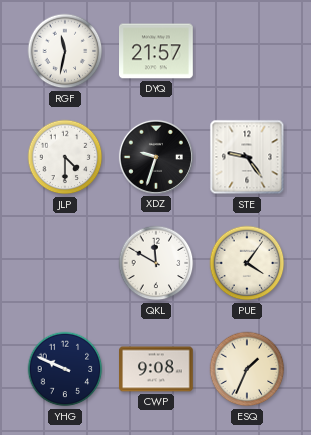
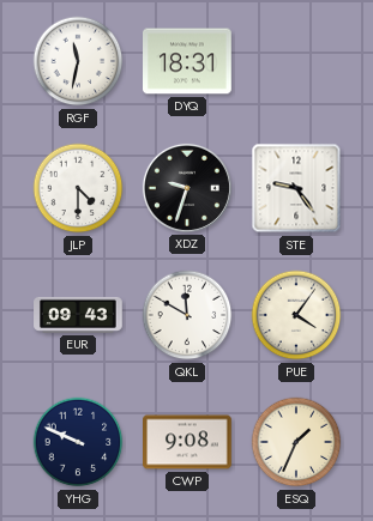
DYQ: 21:57 -> 18:31
EUR: none -> 09:43
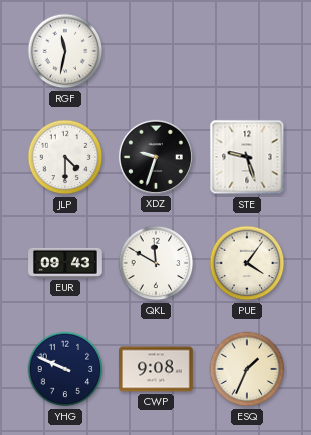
DYQ: 18:31 -> none
STE: 9:24 -> 9:27
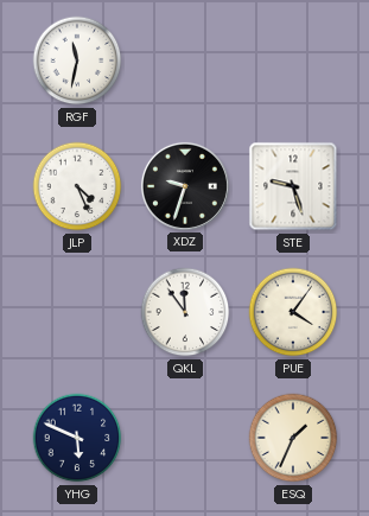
JLP: 4:30 -> 4:26
EUR: 09:43 -> none
QKL: 11:50 -> 11:54
YHG: 9:49 -> 5:49
CWP: 9:08 -> none
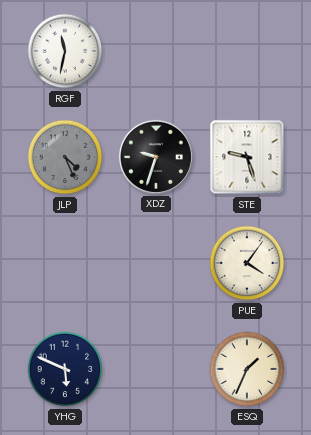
JLP dial: white -> grey
QKL: 11:54 -> none
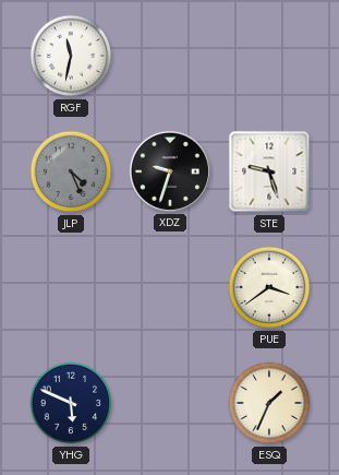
PUE: 4:06 -> 3:39
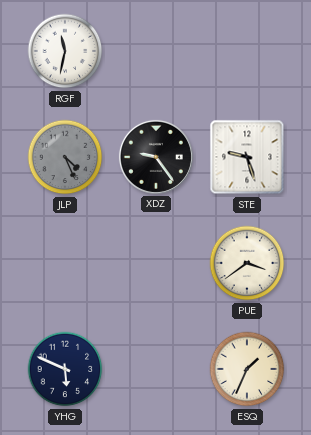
XDZ: 9:33 -> 9:24
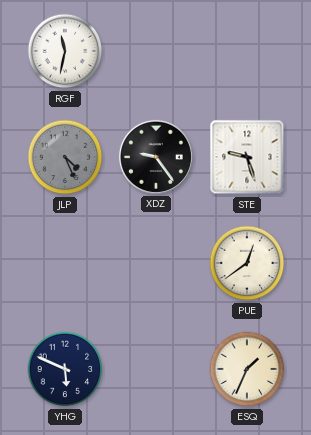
PUE: 3:39 -> 12:39
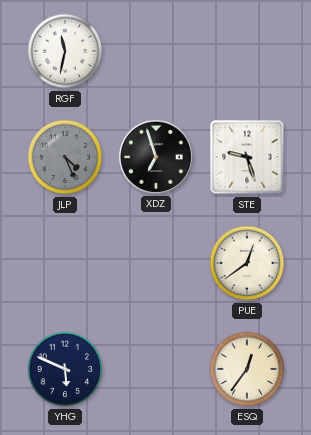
XDZ: 9:24 -> 6:57
ESQ: 1:34 -> 12:36
